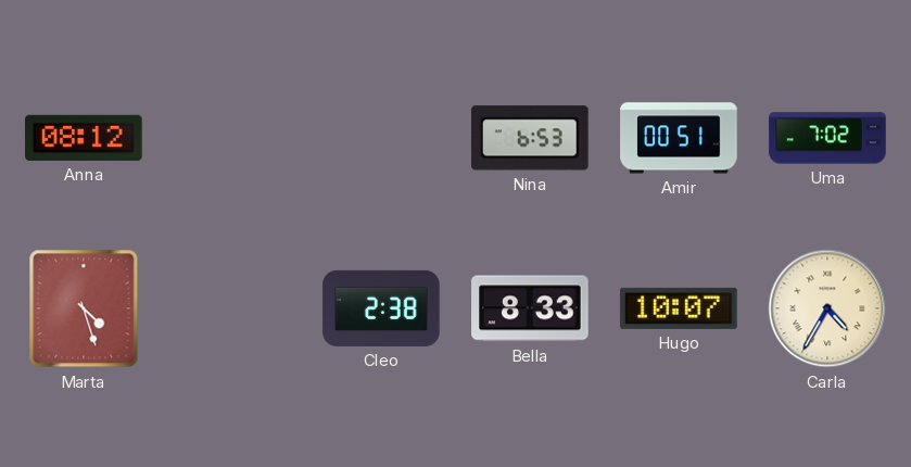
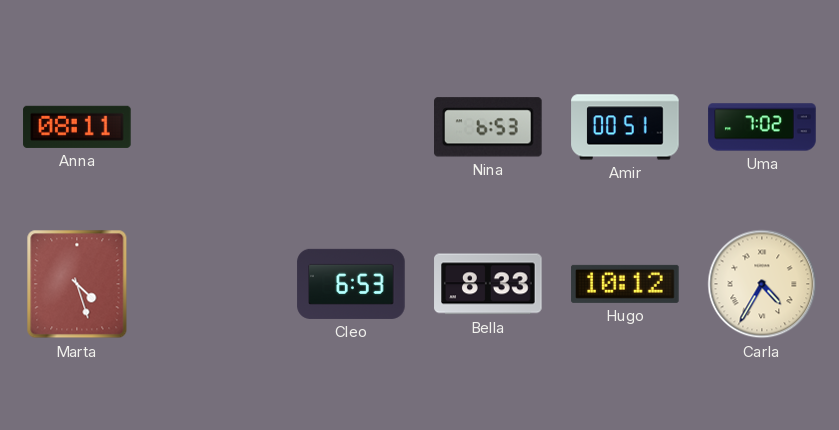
Anna: 08:12 -> 08:11
Cleo: 2:38 -> 6:53
Hugo: 10:07 -> 10:12
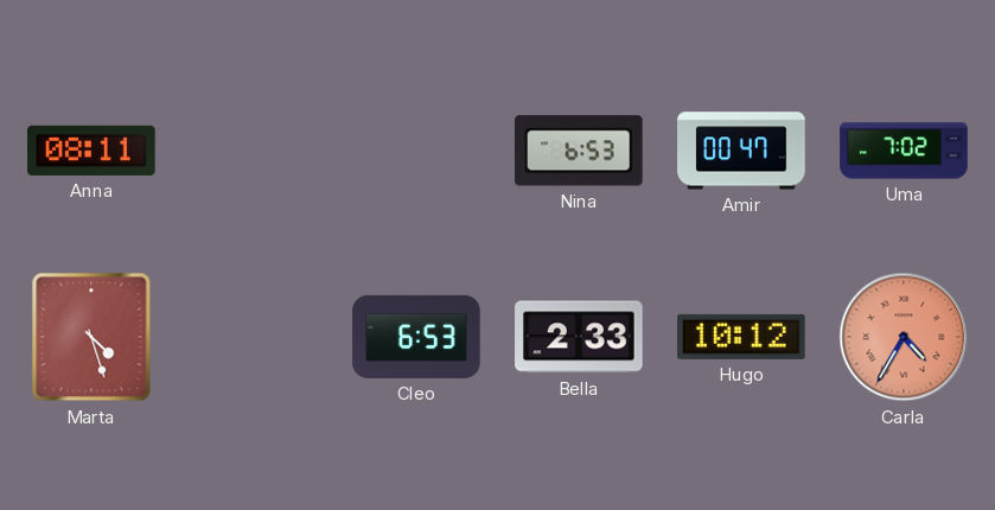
Amir: 00:51 -> 00:47
Bella: 8:33 -> 2:33
Carla dial: cream -> salmon
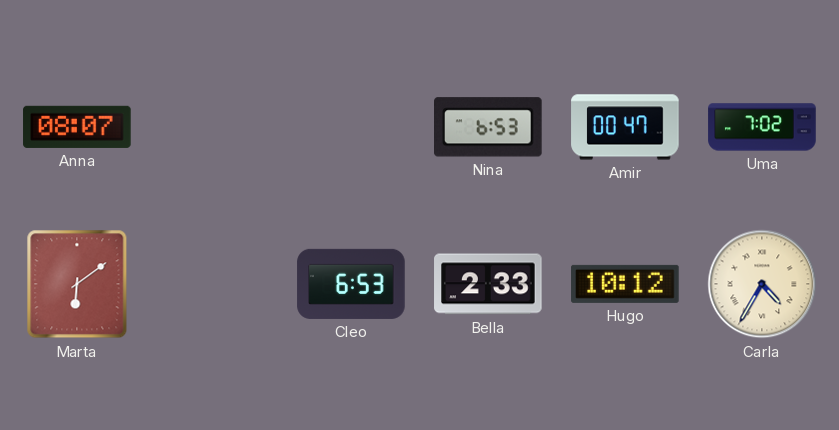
Anna: 08:11 -> 08:07
Marta: 4:27 -> 6:09
Carla dial: salmon -> cream
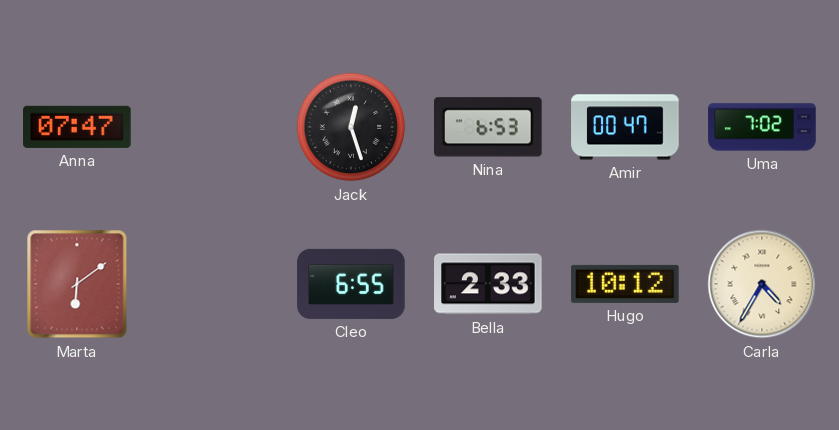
Anna: 08:07 -> 07:47
Jack: none -> 12:27
Cleo: 6:53 -> 6:55
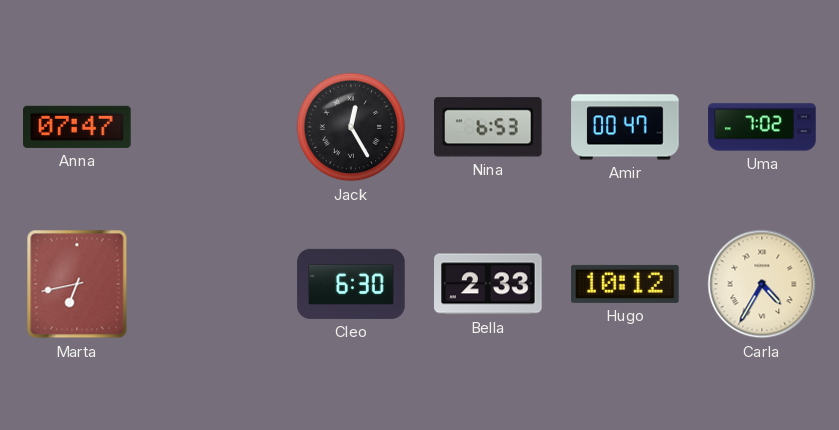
Jack: 12:27 -> 12:25
Marta: 6:09 -> 6:43
Cleo: 6:55 -> 6:30
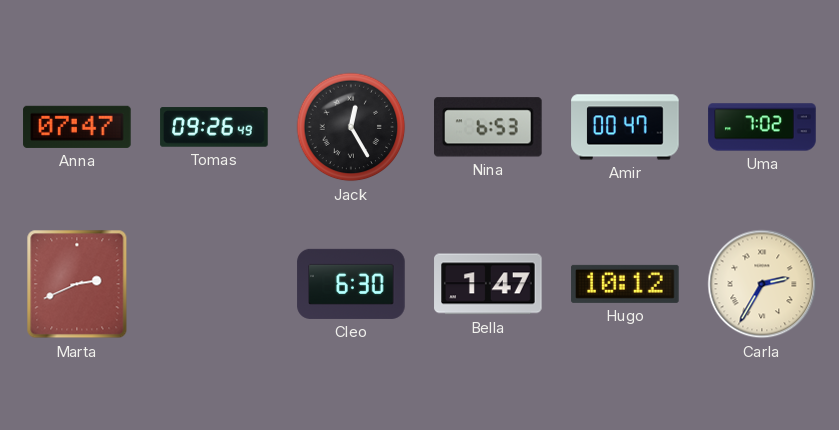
Tomas: none -> 09:26
Marta: 6:43 -> 2:41
Bella: 2:33 -> 1:47
Carla: 4:35 -> 2:35
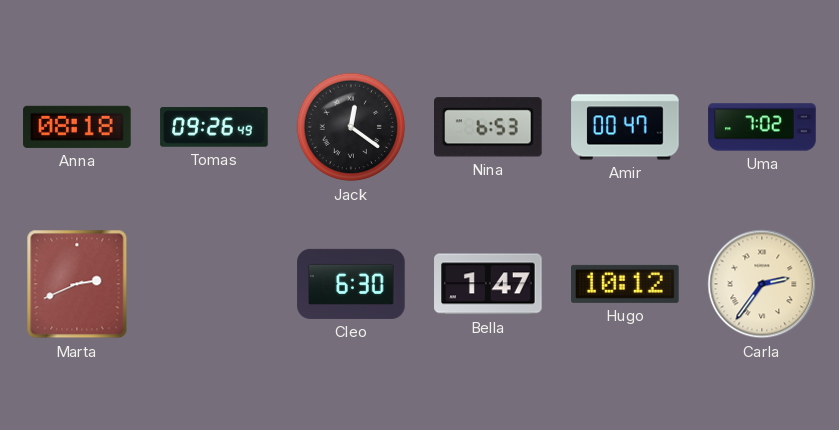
Anna: 07:47 -> 08:18
Jack: 12:25 -> 12:21
Carla: 2:35 -> 2:36
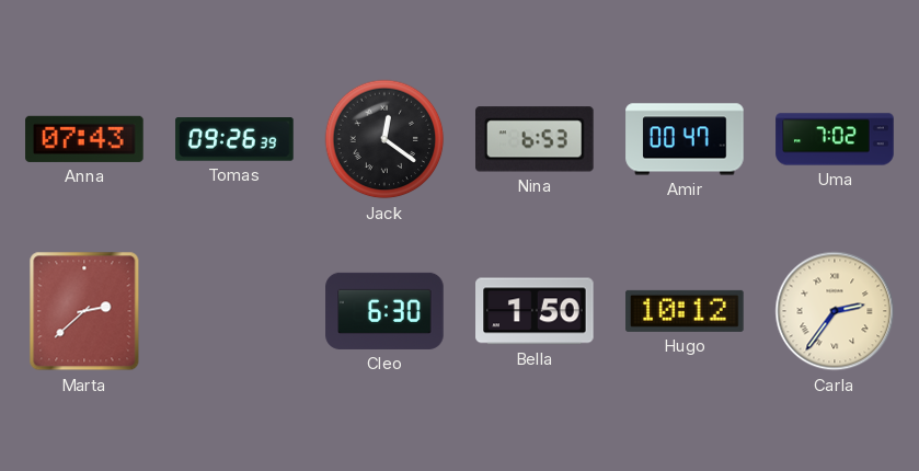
Anna: 08:18 -> 07:43
Tomas: 09:26:49 -> 09:26:39
Marta: 2:41 -> 2:38
Bella: 1:47 -> 1:50
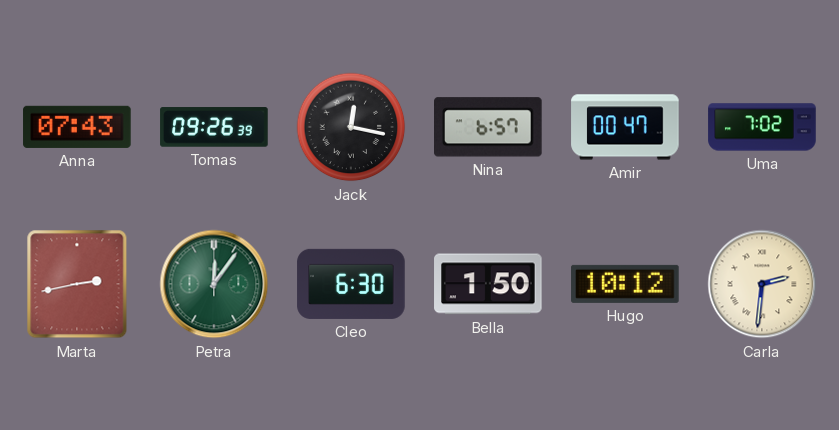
Jack: 12:21 -> 12:17
Nina: 6:53 -> 6:57
Marta: 2:38 -> 2:43
Petra: none -> 12:06
Carla: 2:36 -> 2:31
